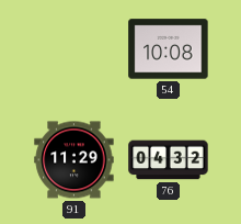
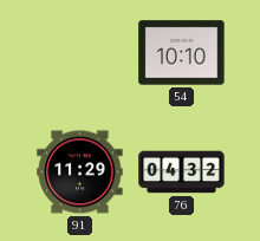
54: 10:08 -> 10:10
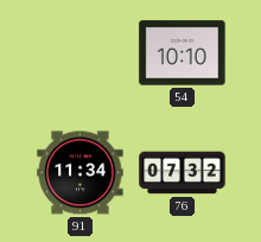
91: 11:29 -> 11:34
76: 04:32 -> 07:32
